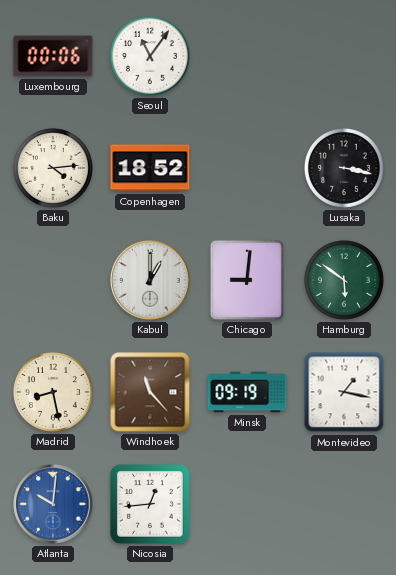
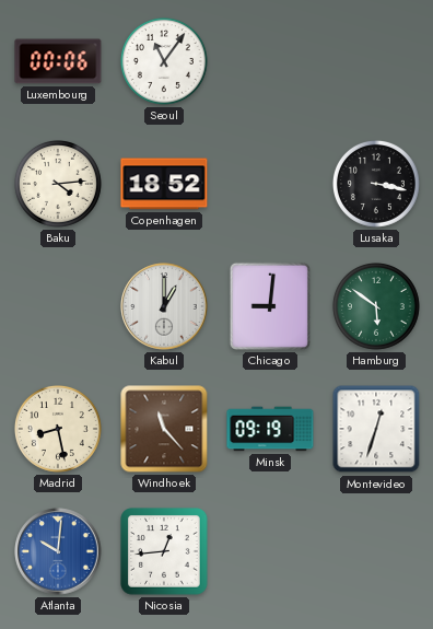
Montevideo: 1:17 -> 12:33
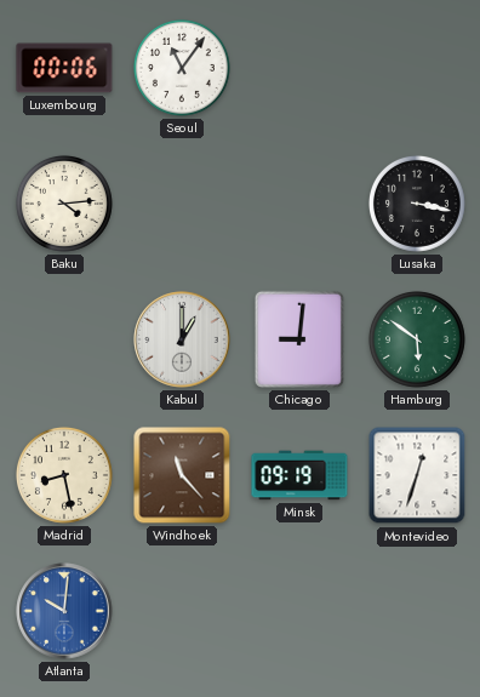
Copenhagen: 18:52 -> none
Nicosia: 12:44 -> none
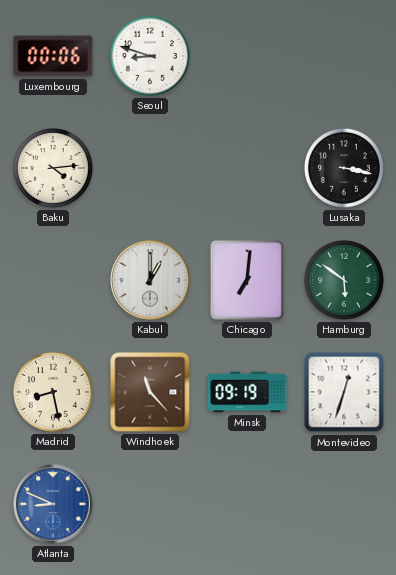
Seoul: 11:06 -> 8:48
Chicago: 9:01 -> 7:01
Atlanta: 10:01 -> 8:49
